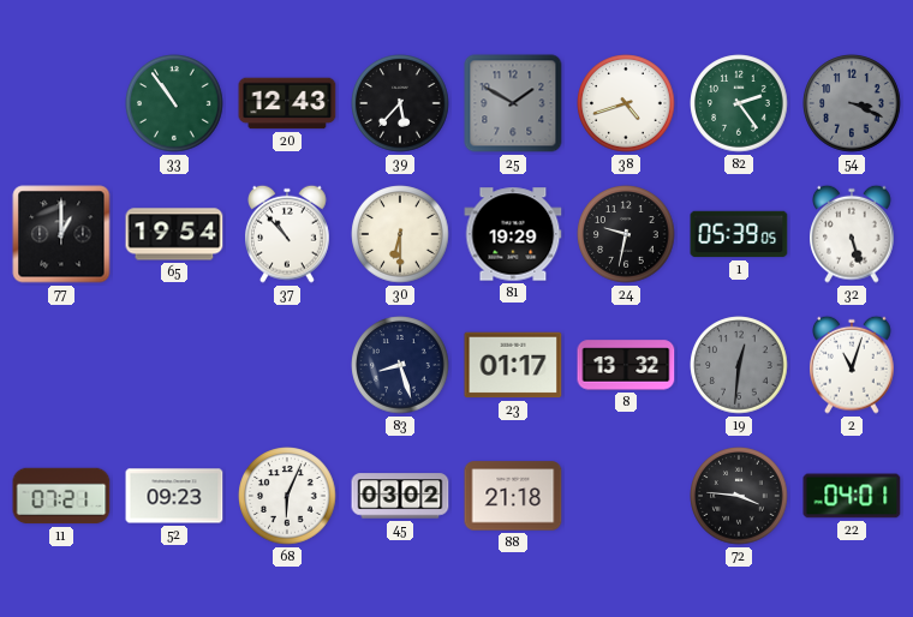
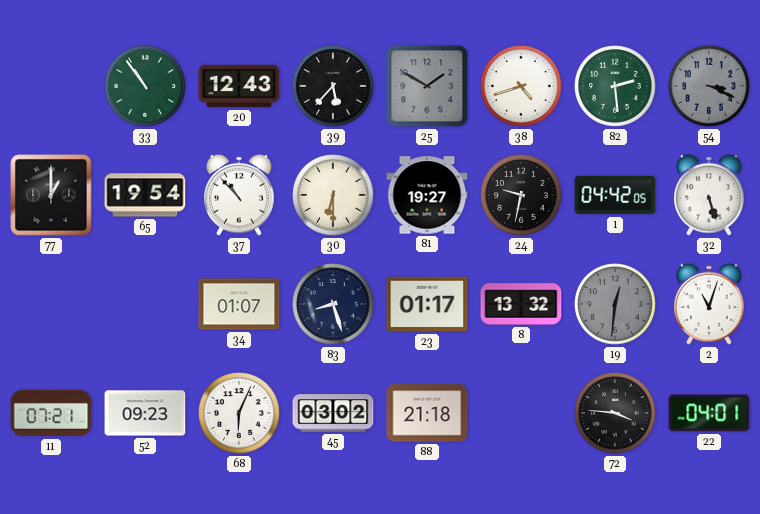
82: 2:24 -> 2:29
81: 19:29 -> 19:27
1: 05:39 -> 04:42
34: none -> 01:07
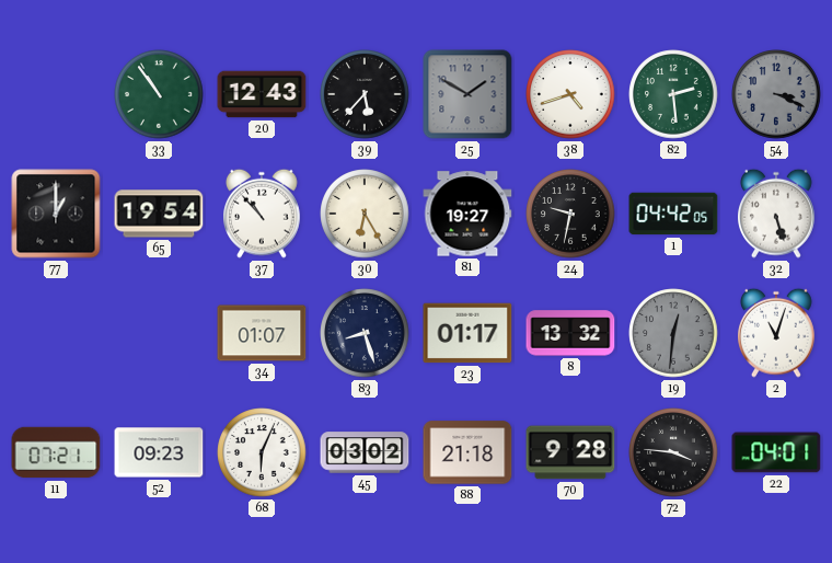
30: 6:30 -> 6:25
70: none -> 9:28
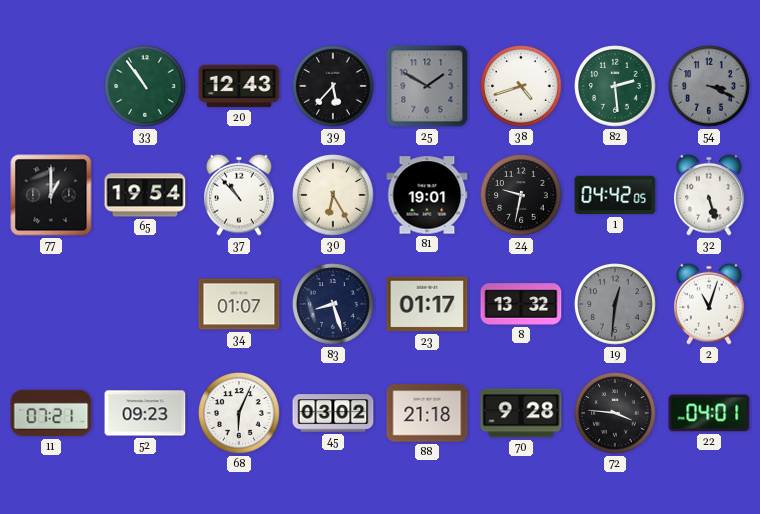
81: 19:27 -> 19:01
